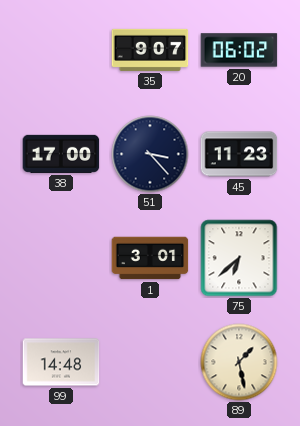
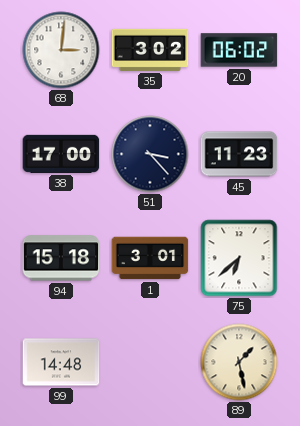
68: none -> 3:01
35: 9:07 -> 3:02
94: none -> 15:18
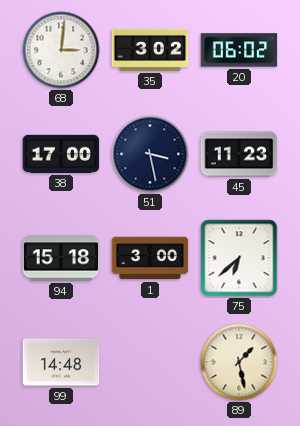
51: 3:23 -> 3:28
1: 3:01 -> 3:00
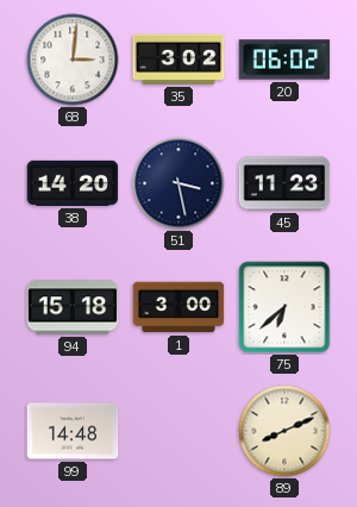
38: 17:00 -> 14:20
89: 1:28 -> 8:11
